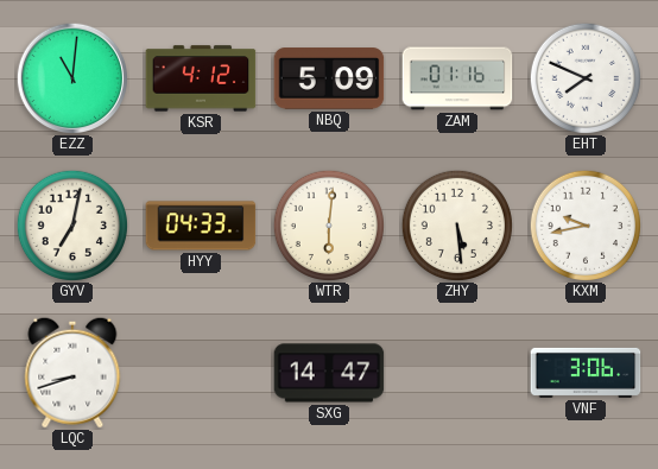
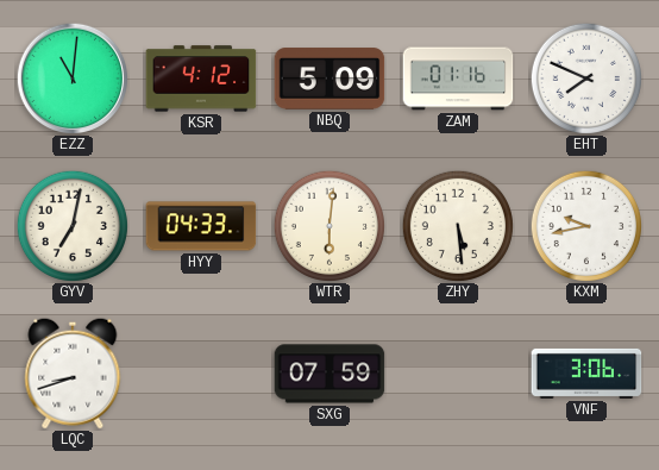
SXG: 14:47 -> 07:59
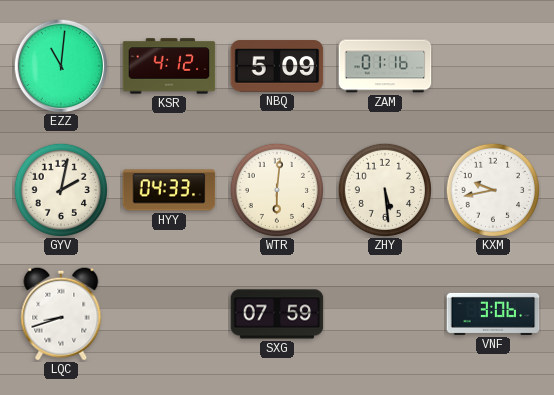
EHT: 7:49 -> none
GYV: 7:02 -> 2:02
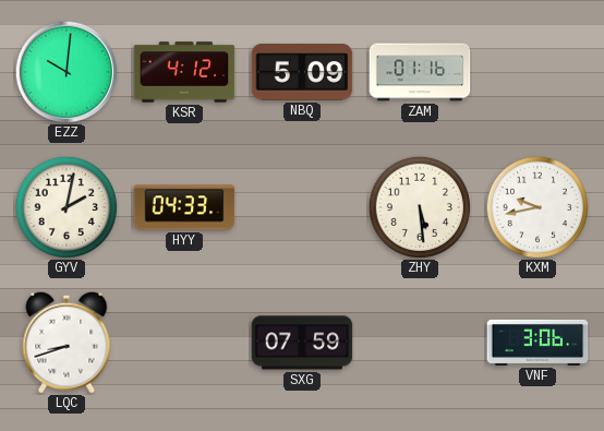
EZZ: 11:01 -> 10:01
WTR: 6:01 -> none
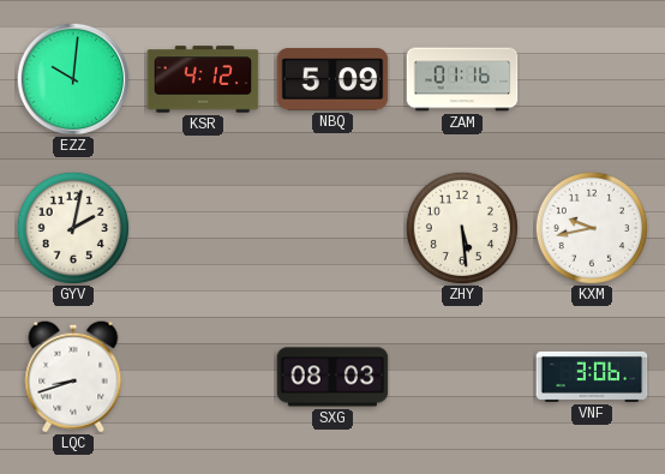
HYY: 04:33 -> none
SXG: 07:59 -> 08:03
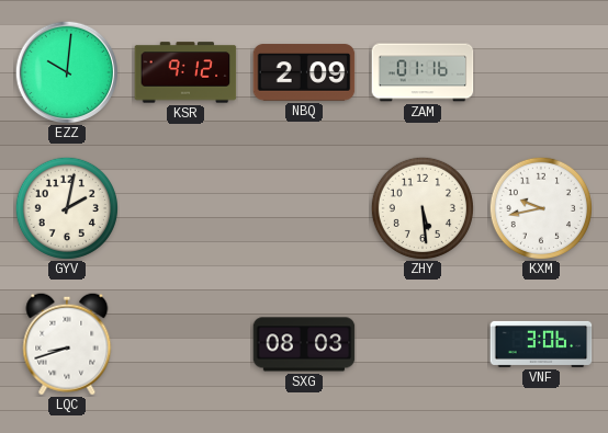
KSR: 4:12 -> 9:12
NBQ: 5:09 -> 2:09
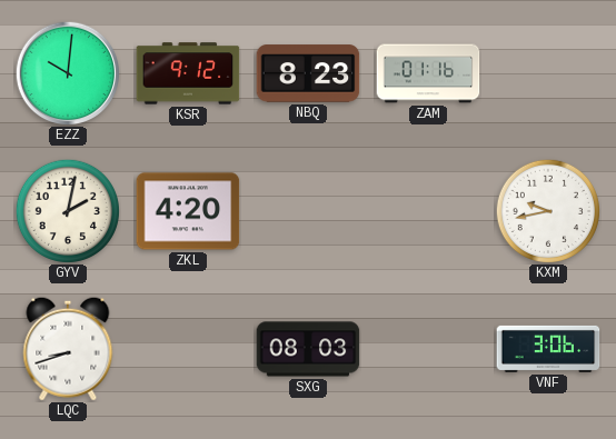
NBQ: 2:09 -> 8:23
ZKL: none -> 4:20
ZHY: 5:29 -> none
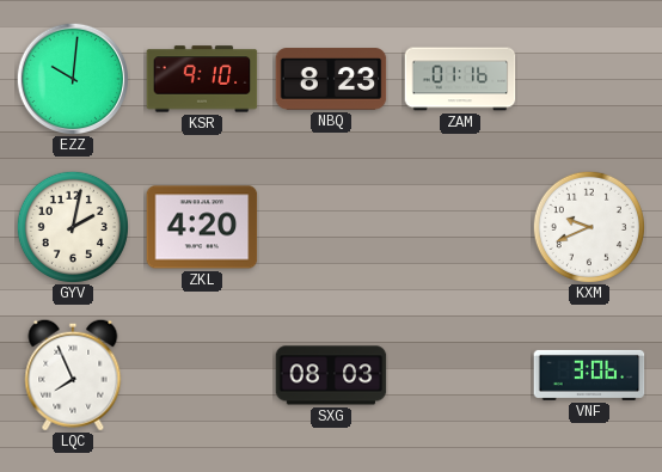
KSR: 9:12 -> 9:10
KXM: 9:43 -> 9:41
LQC: 8:42 -> 7:56
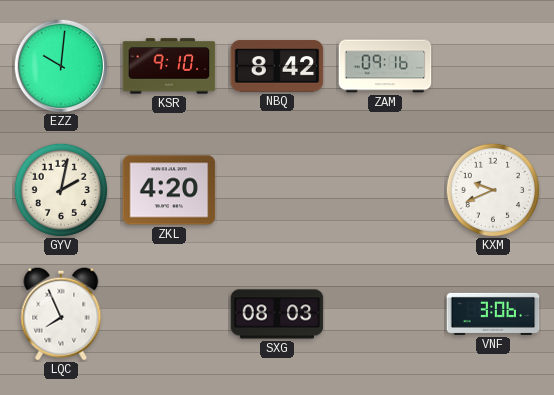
NBQ: 8:23 -> 8:42
ZAM: 01:16 -> 09:16
